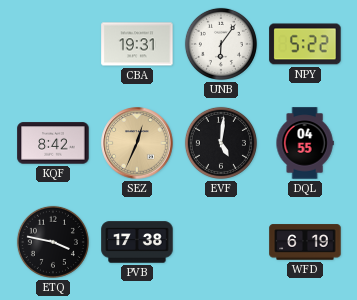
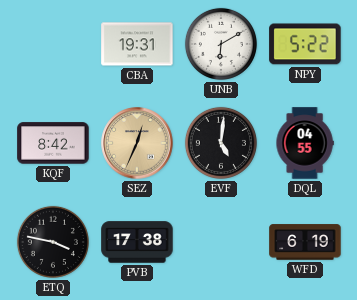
UNB: 6:06 -> 6:10
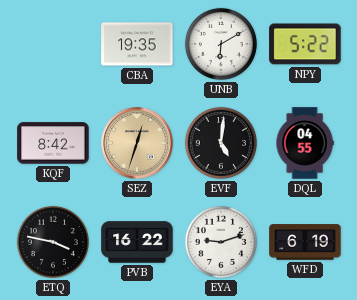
CBA: 19:31 -> 19:35
SEZ: 12:34 -> 12:33
PVB: 17:38 -> 16:22
EYA: none -> 9:12
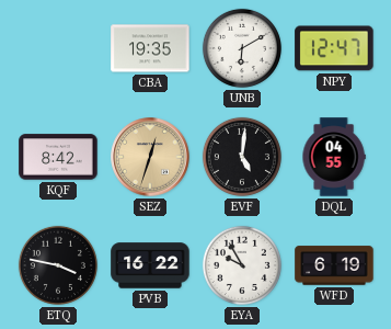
NPY: 5:22 -> 12:47
EYA: 9:12 -> 9:55
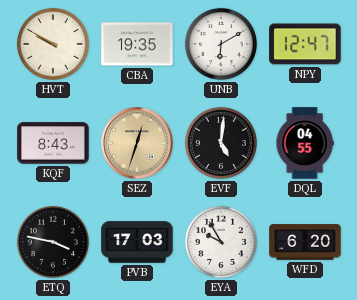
HVT: none -> 9:50
KQF: 8:42 -> 8:43
PVB: 16:22 -> 17:03
WFD: 6:19 -> 6:20
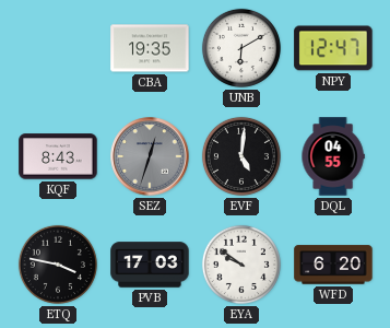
HVT: 9:50 -> none
SEZ dial: champagne -> grey
EYA: 9:55 -> 9:51
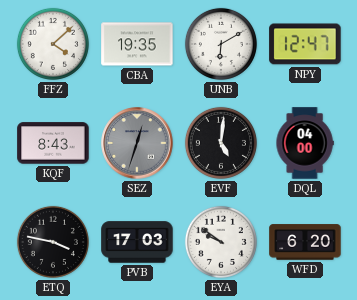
FFZ: none -> 4:08
DQL: 04:55 -> 04:00
